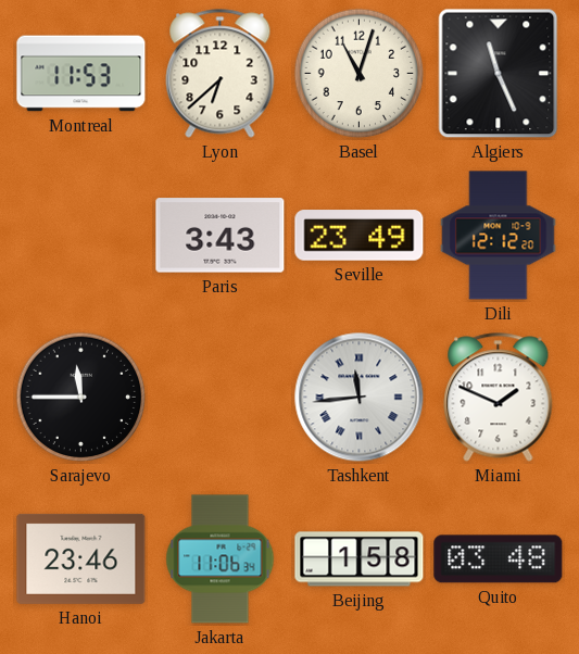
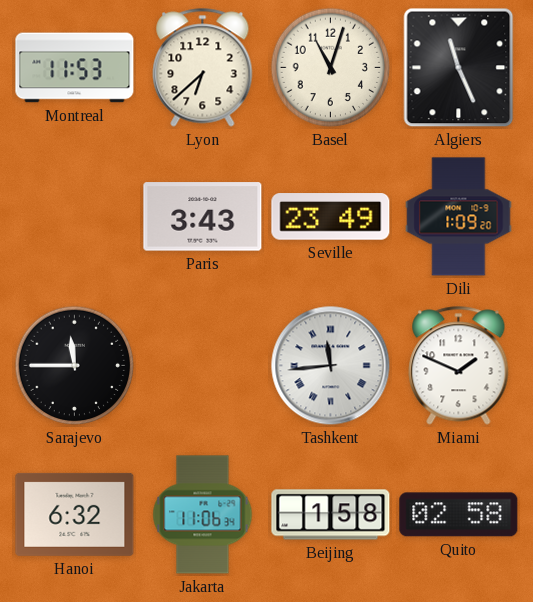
Dili: 12:12 -> 1:09
Hanoi: 23:46 -> 6:32
Quito: 03:48 -> 02:58
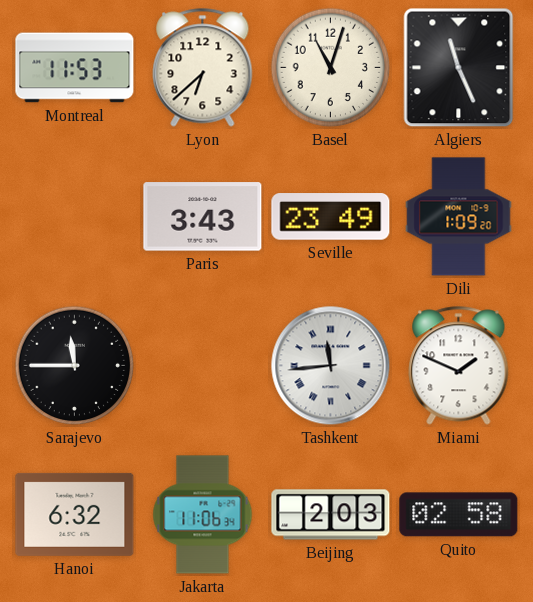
Beijing: 1:58 -> 2:03
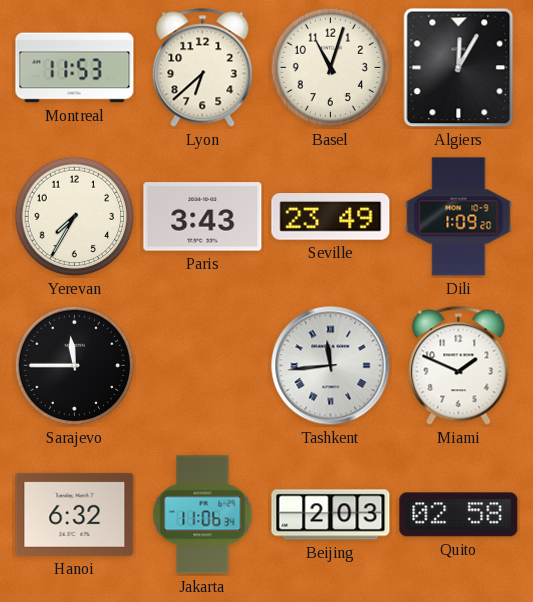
Algiers: 11:26 -> 12:05
Yerevan: none -> 7:35
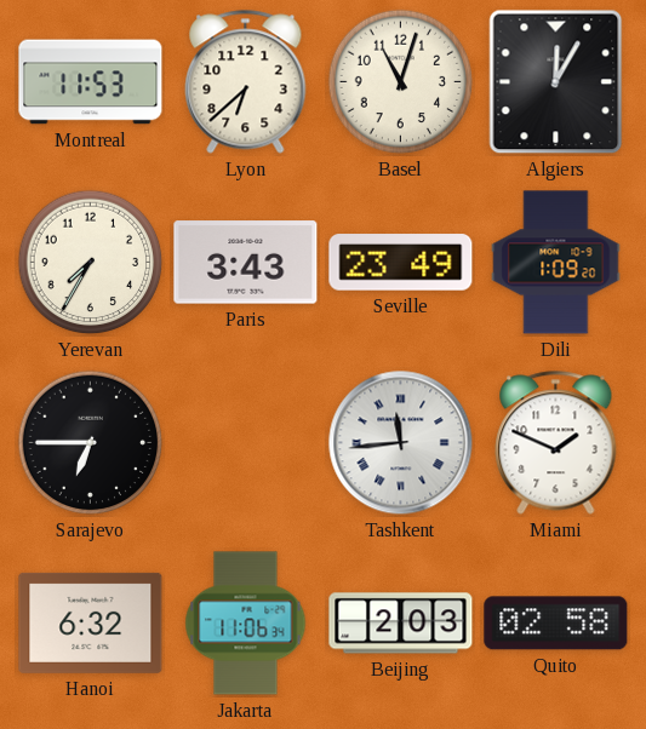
Sarajevo: 11:45 -> 6:45
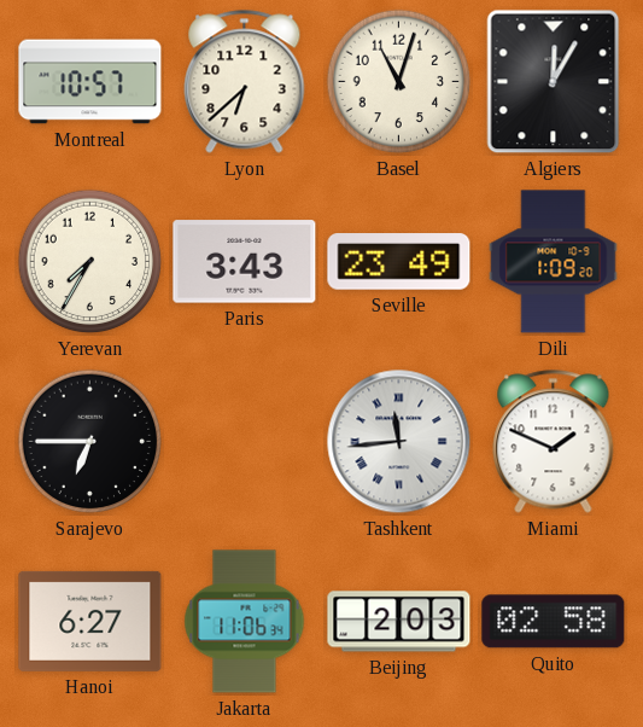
Montreal: 11:53 -> 10:57
Hanoi: 6:32 -> 6:27
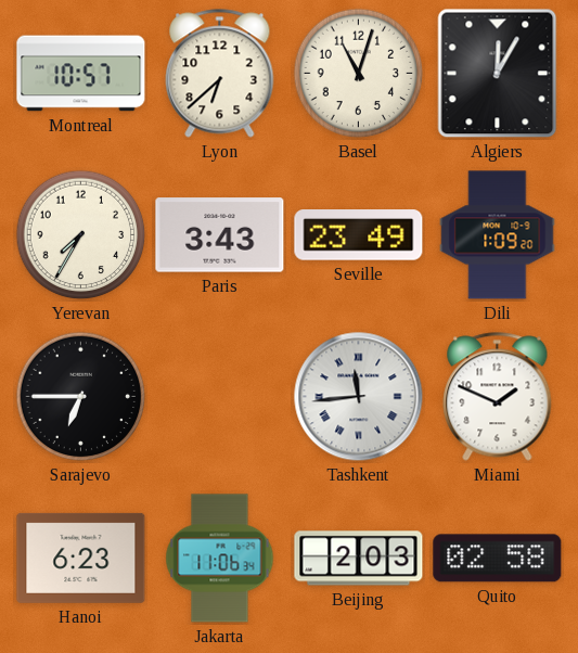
Hanoi: 6:27 -> 6:23
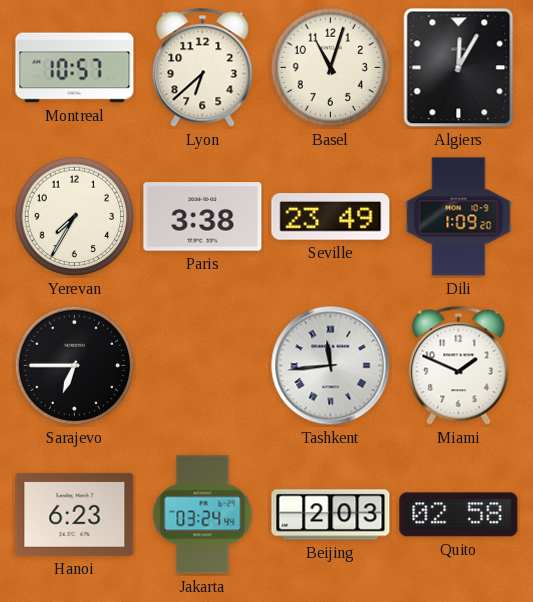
Paris: 3:43 -> 3:38
Jakarta: 11:06 -> 03:24
